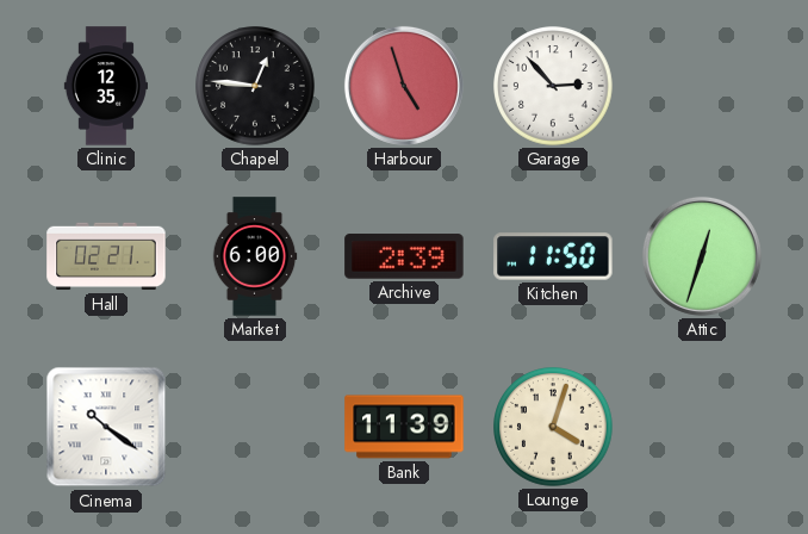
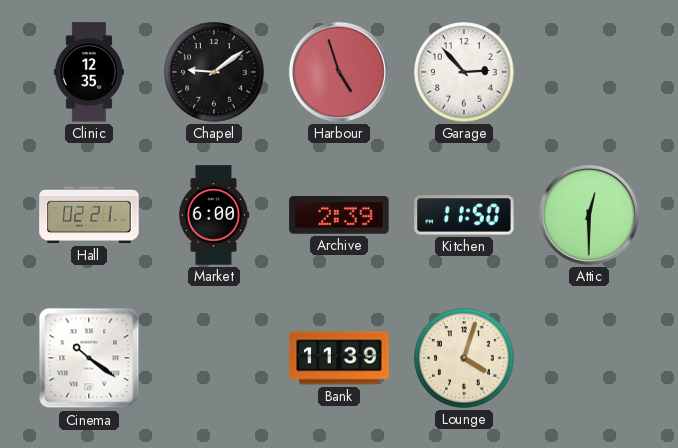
Chapel: 12:46 -> 9:09
Attic: 12:33 -> 12:30
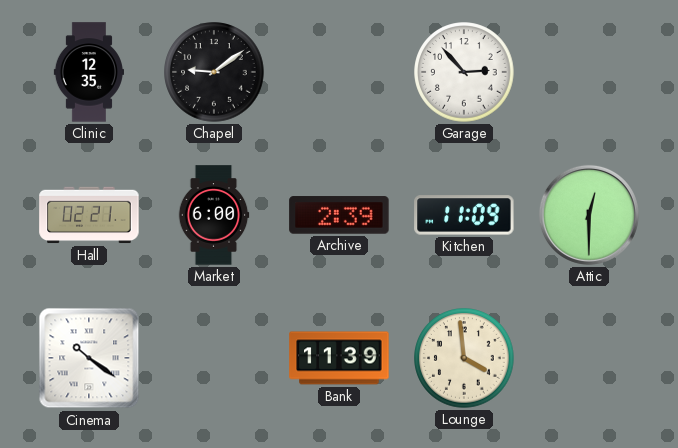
Harbour: 4:57 -> none
Kitchen: 11:50 -> 11:09
Lounge: 4:03 -> 3:59
